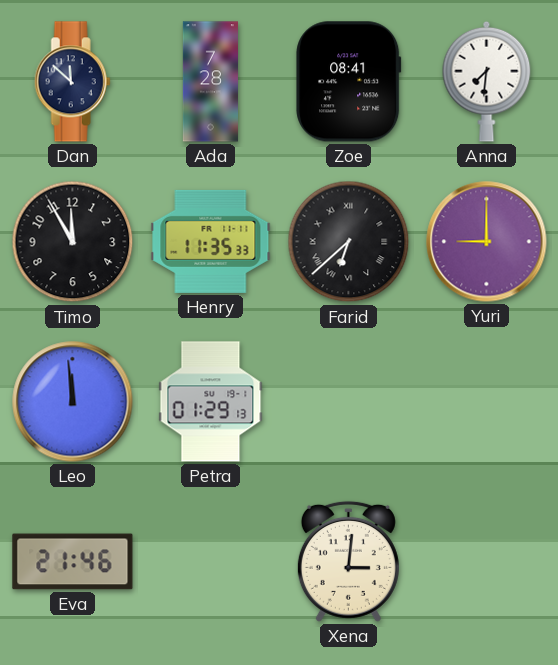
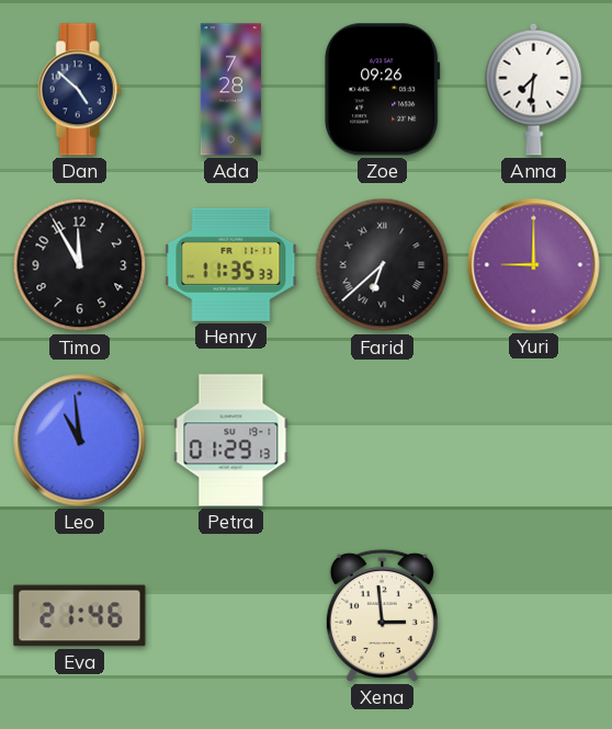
Dan: 11:52 -> 4:52
Zoe: 08:41 -> 09:26
Leo: 11:59 -> 10:59
Xena: 3:01 -> 2:59
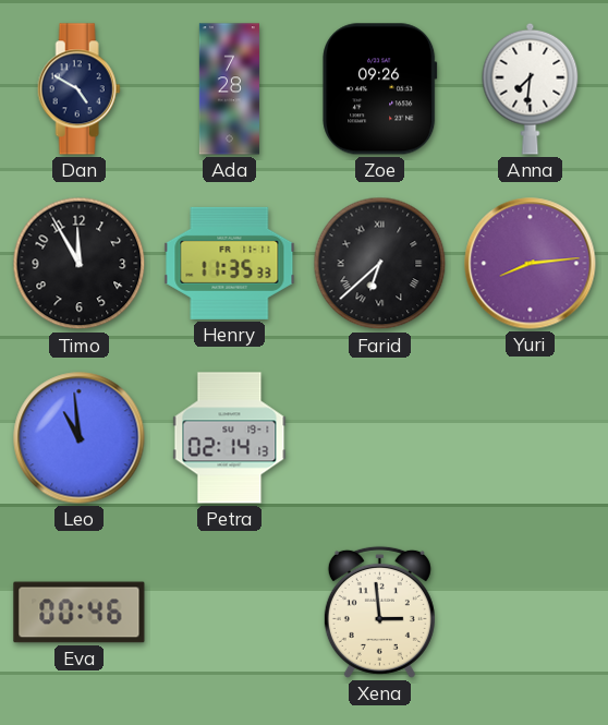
Dan: 4:52 -> 4:50
Yuri: 9:00 -> 8:14
Petra: 01:29 -> 02:14
Eva: 21:46 -> 00:46
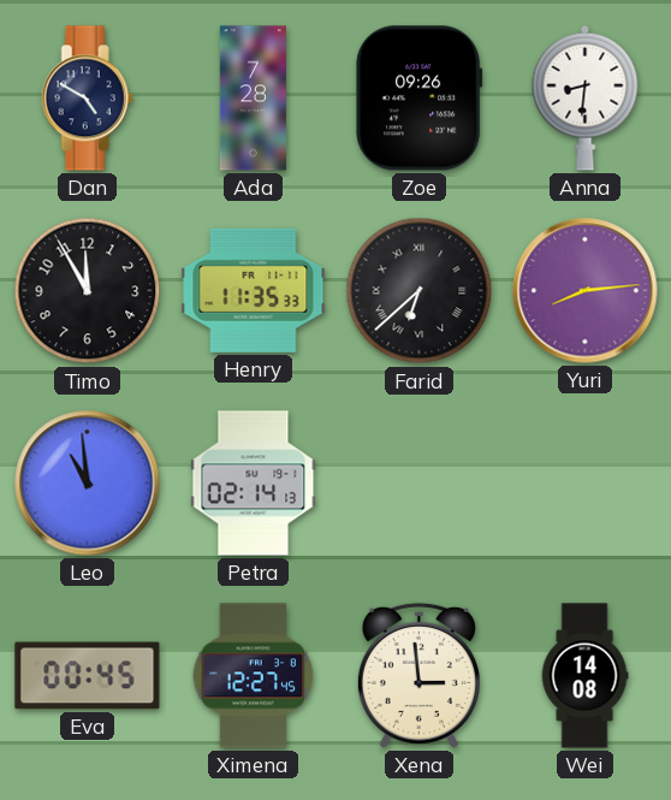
Anna: 7:31 -> 8:31
Eva: 00:46 -> 00:45
Ximena: none -> 12:27
Wei: none -> 14:08
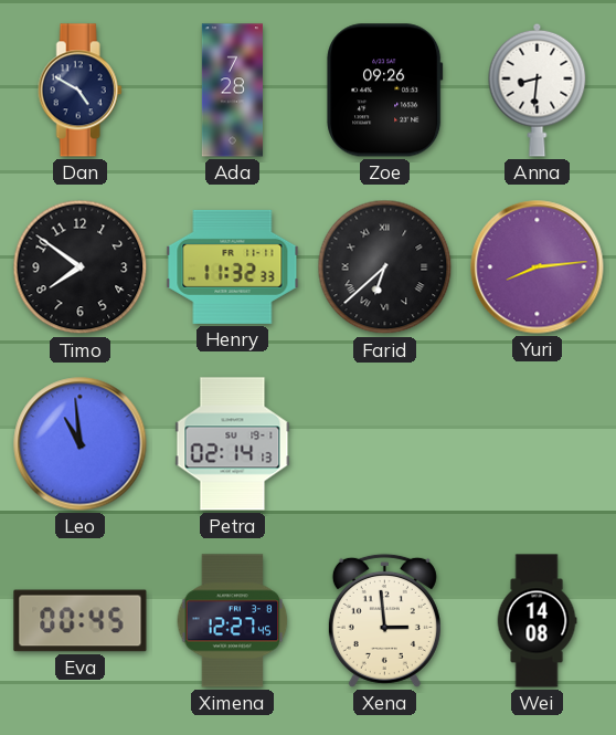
Timo: 11:55 -> 7:51
Henry: 11:35 -> 11:32
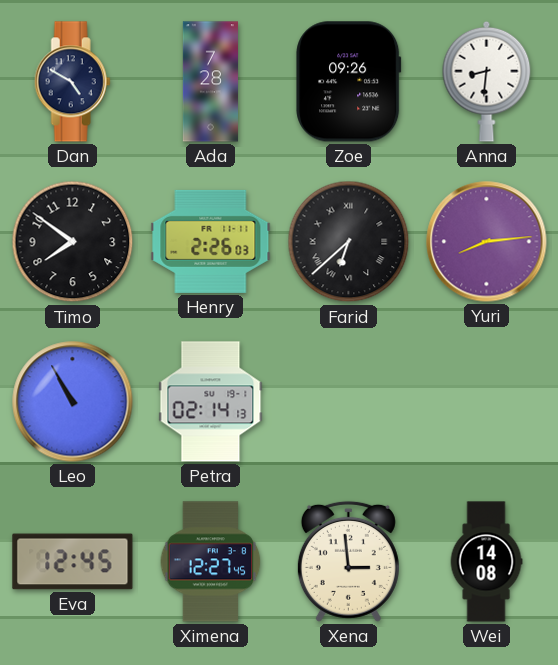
Henry: 11:32 -> 2:26
Leo: 10:59 -> 10:55
Eva: 00:45 -> 12:45
